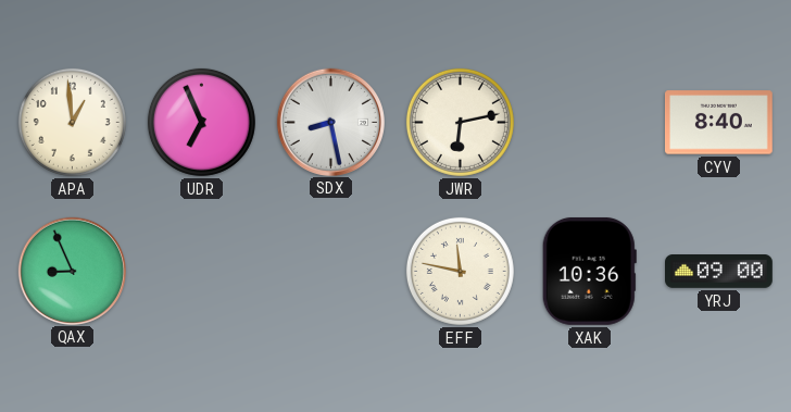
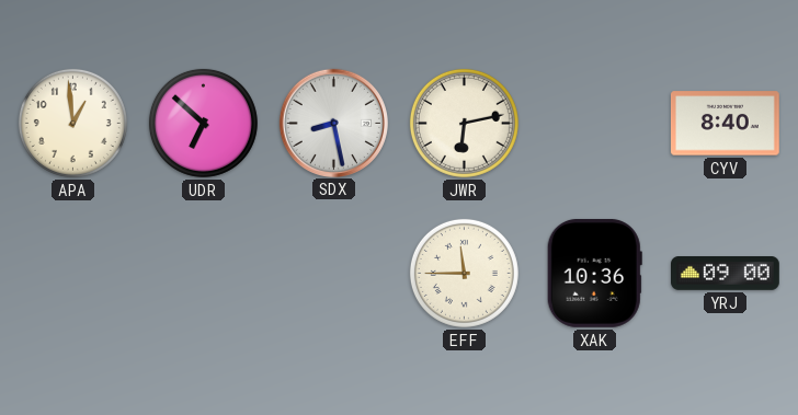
UDR: 6:56 -> 6:52
QAX: 8:56 -> none
EFF: 11:47 -> 11:45
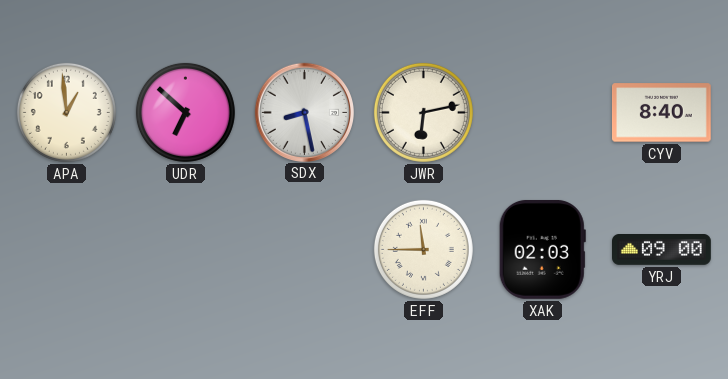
XAK: 10:36 -> 02:03
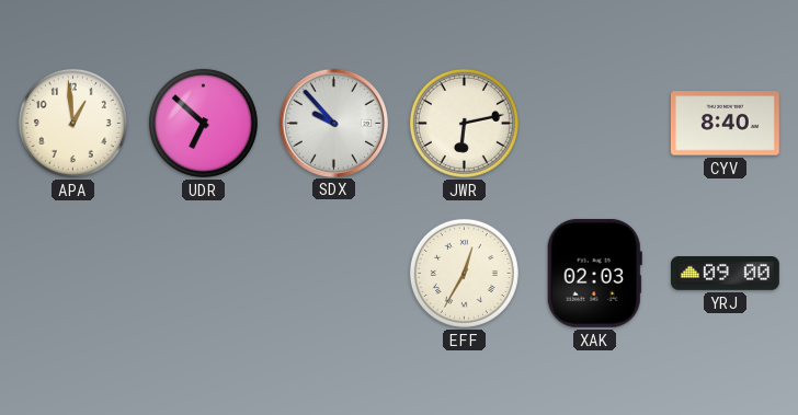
SDX: 8:28 -> 9:53
EFF: 11:45 -> 12:35
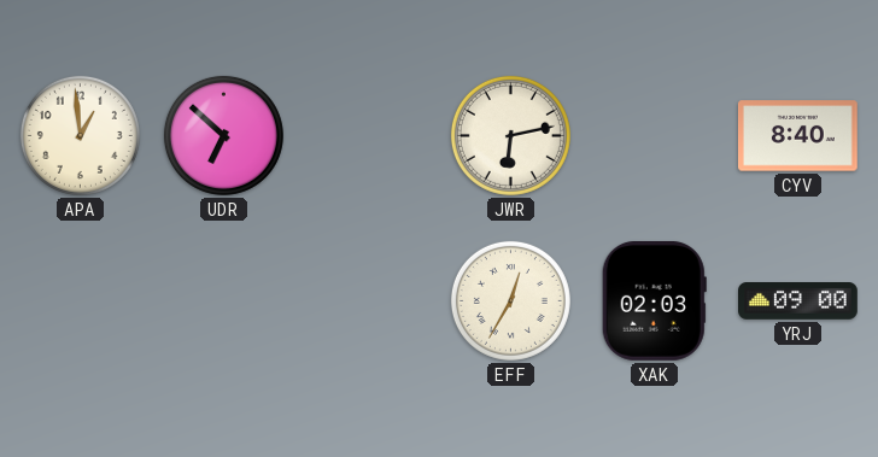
SDX: 9:53 -> none
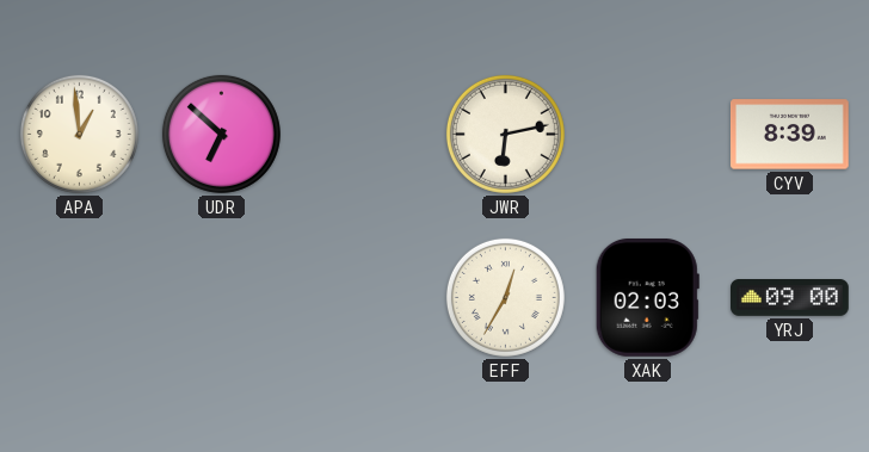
CYV: 8:40 -> 8:39
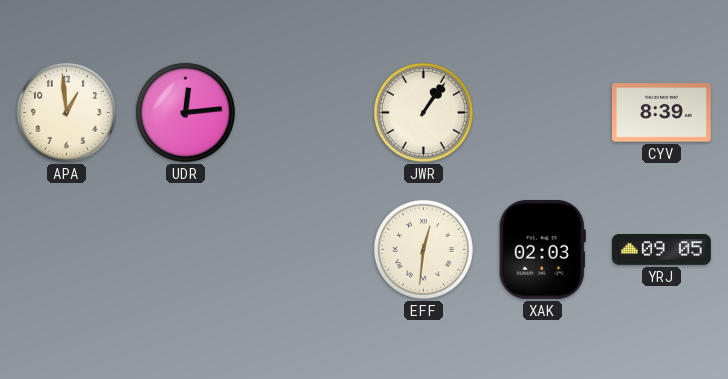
UDR: 6:52 -> 12:14
JWR: 6:13 -> 1:06
EFF: 12:35 -> 12:31
YRJ: 09:00 -> 09:05
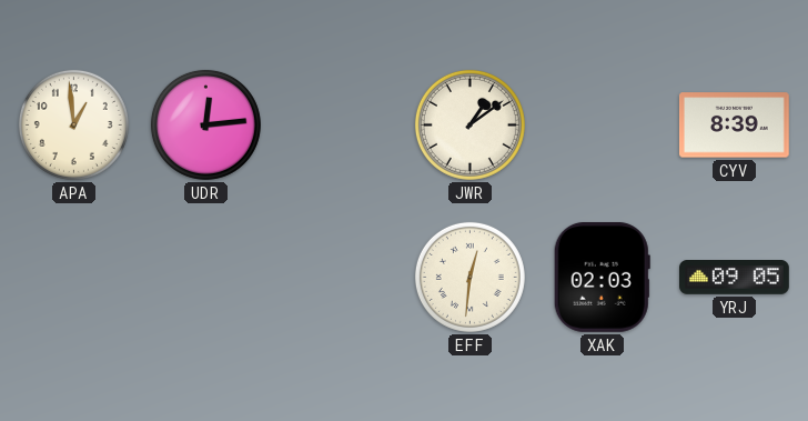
JWR: 1:06 -> 1:09
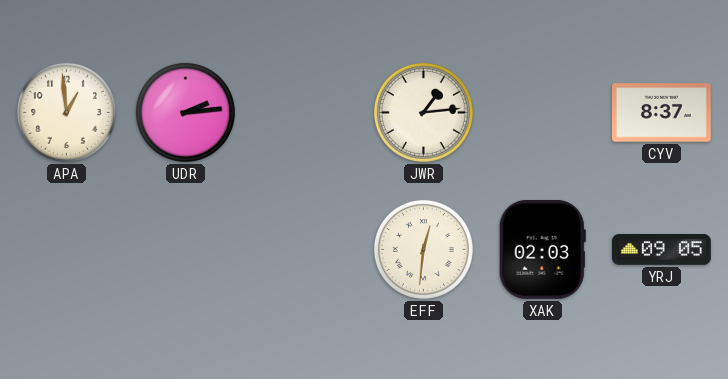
UDR: 12:14 -> 2:14
JWR: 1:09 -> 1:14
CYV: 8:39 -> 8:37
